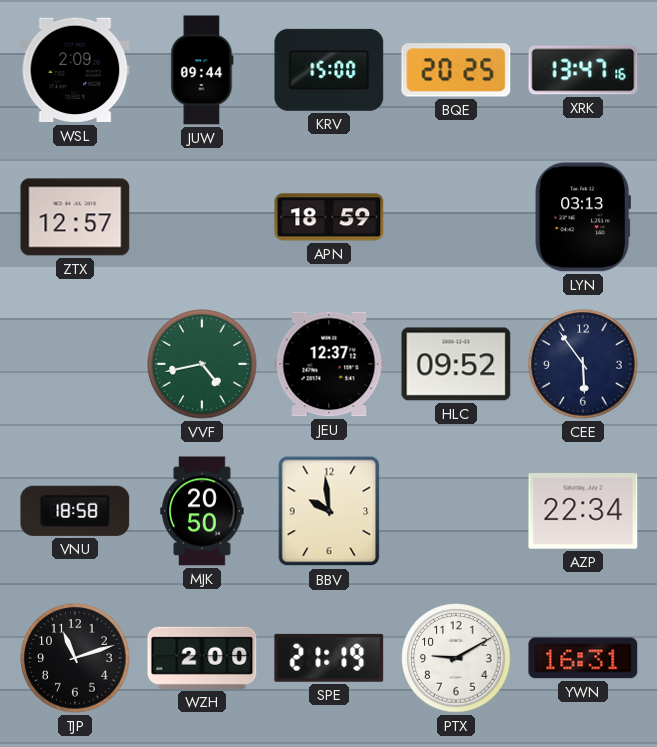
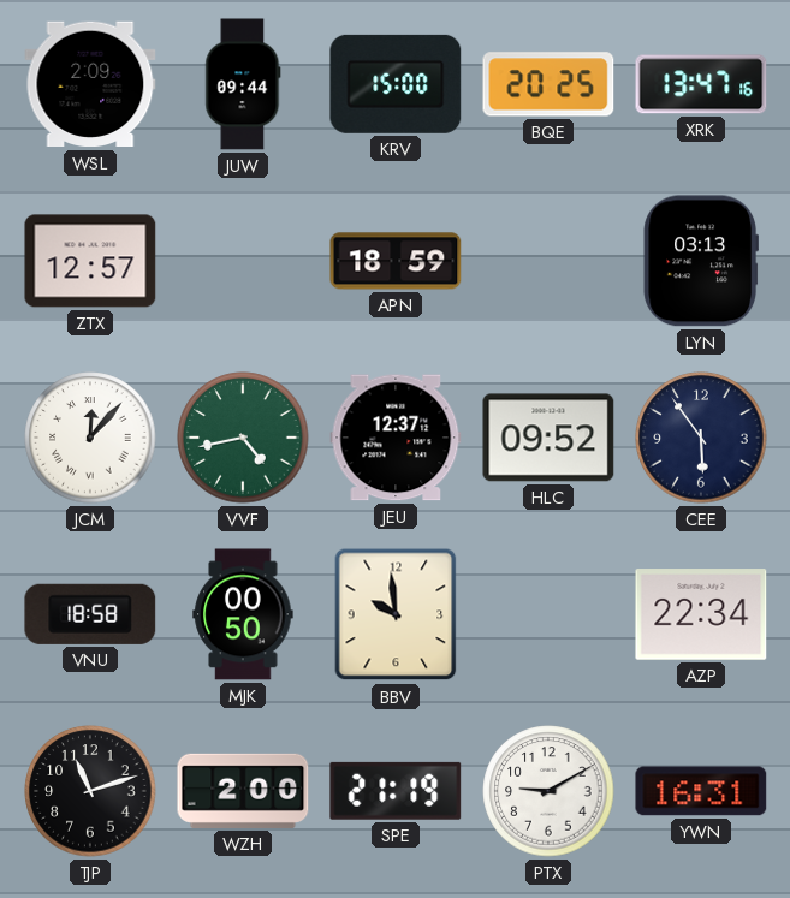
JCM: none -> 12:07
MJK: 20:50 -> 00:50
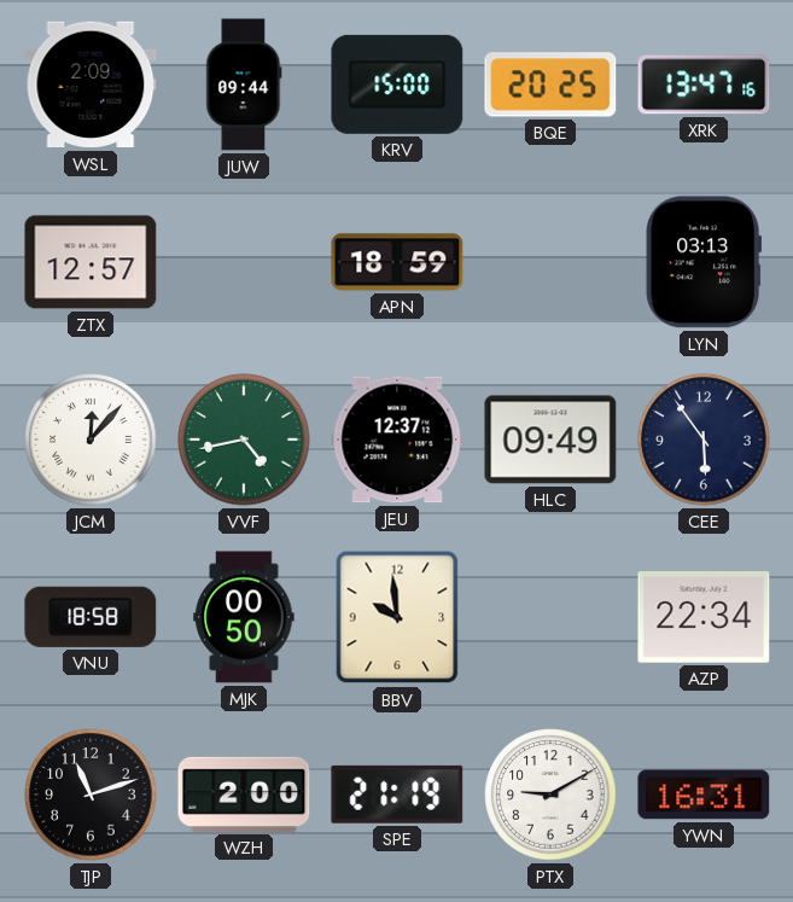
HLC: 09:52 -> 09:49
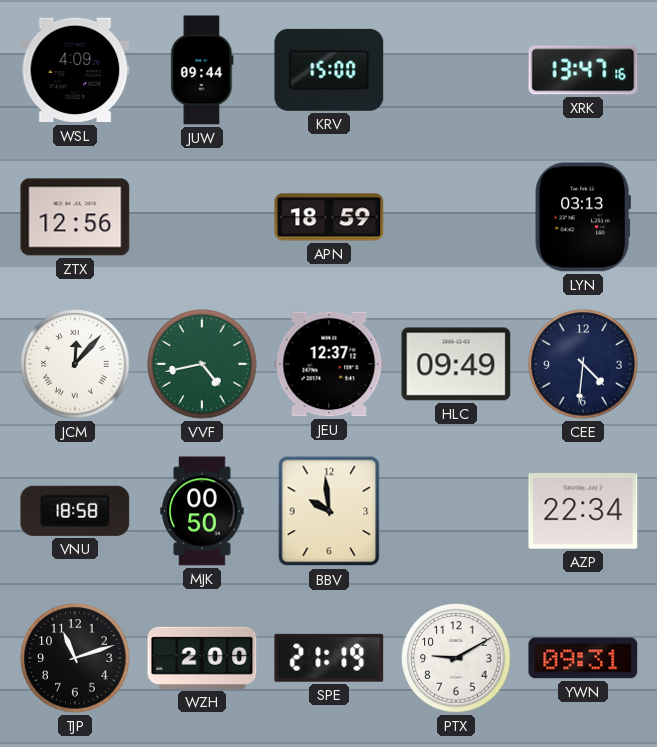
WSL: 2:09 -> 4:09
BQE: 20:25 -> none
ZTX: 12:57 -> 12:56
CEE: 5:54 -> 4:31
YWN: 16:31 -> 09:31
